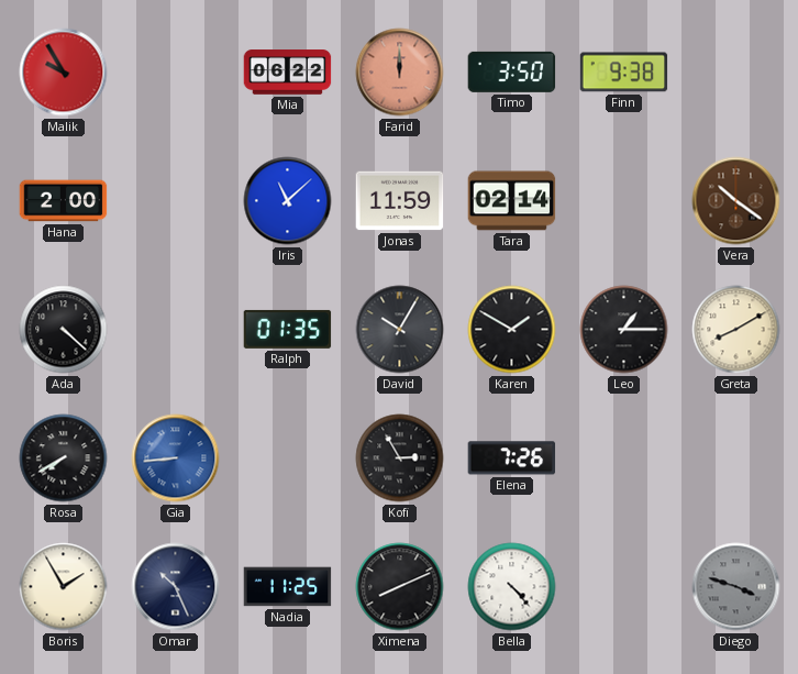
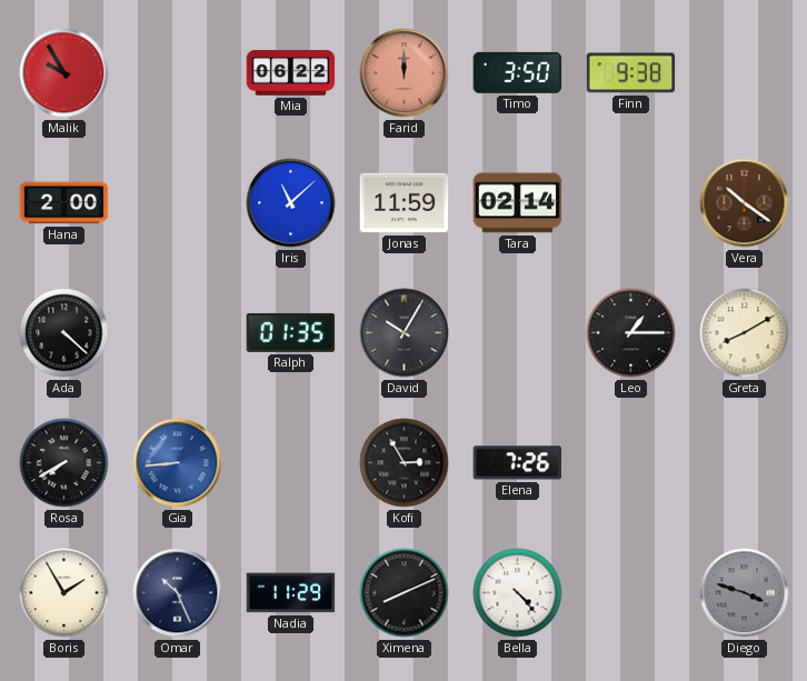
Karen: 1:50 -> none
Nadia: 11:25 -> 11:29
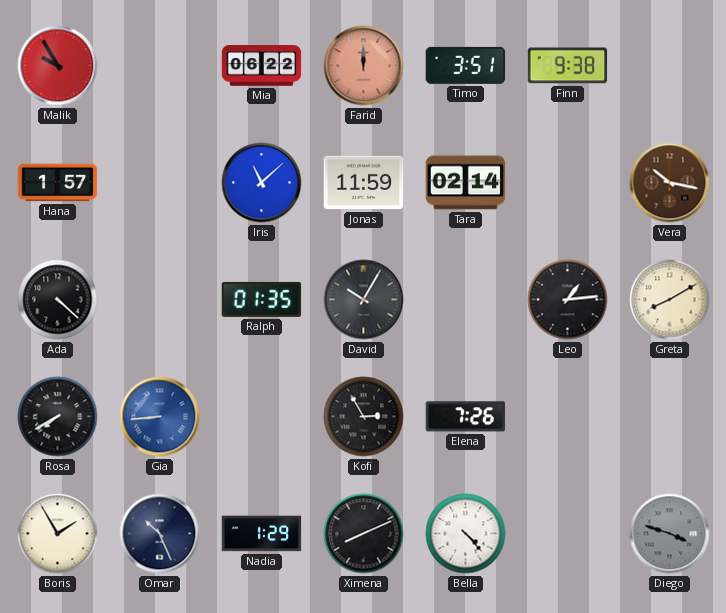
Timo: 3:50 -> 3:51
Hana: 2:00 -> 1:57
Vera: 10:21 -> 10:17
Leo: 1:15 -> 1:14
Nadia: 11:29 -> 1:29
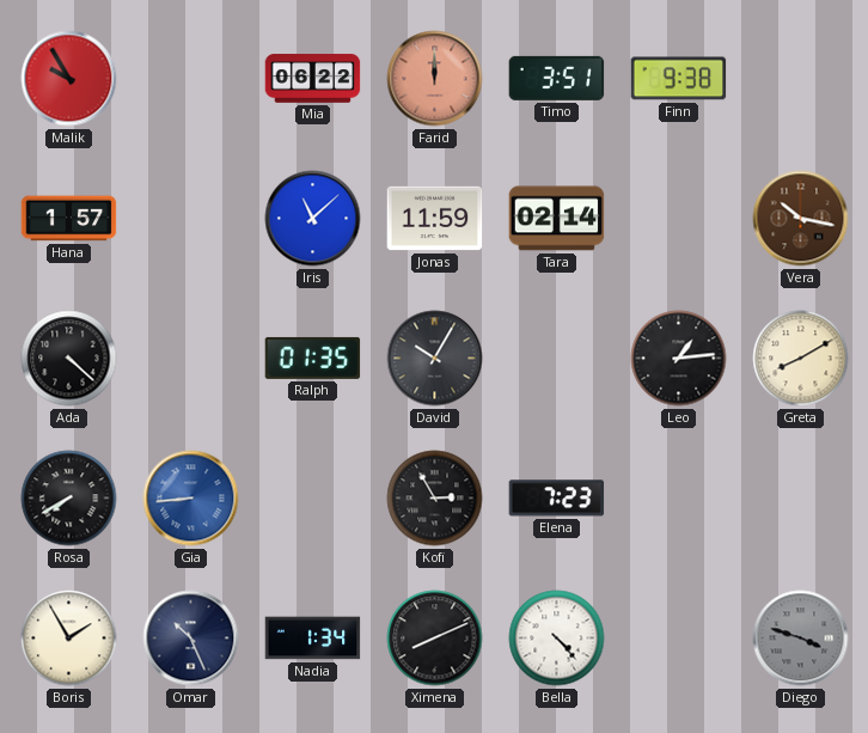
Elena: 7:26 -> 7:23
Nadia: 1:29 -> 1:34
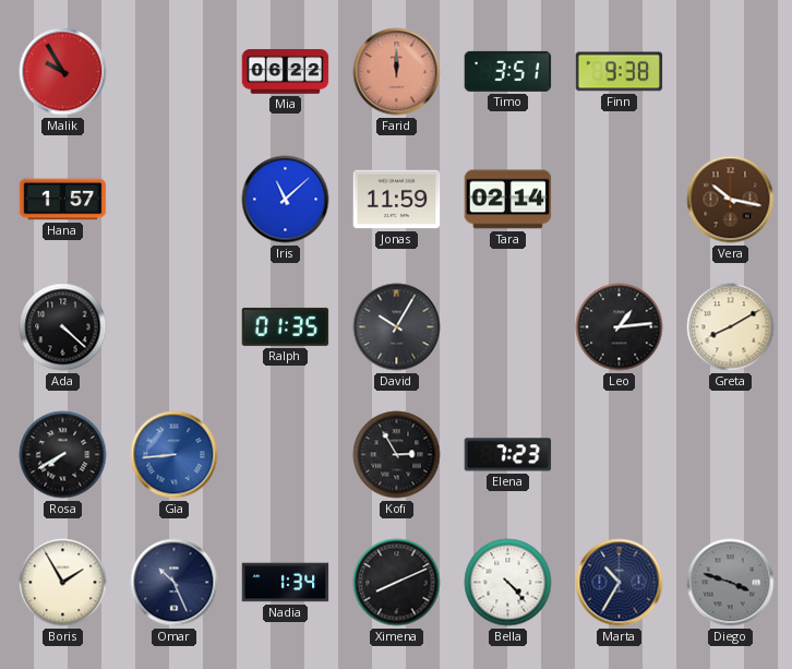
Marta: none -> 10:35
